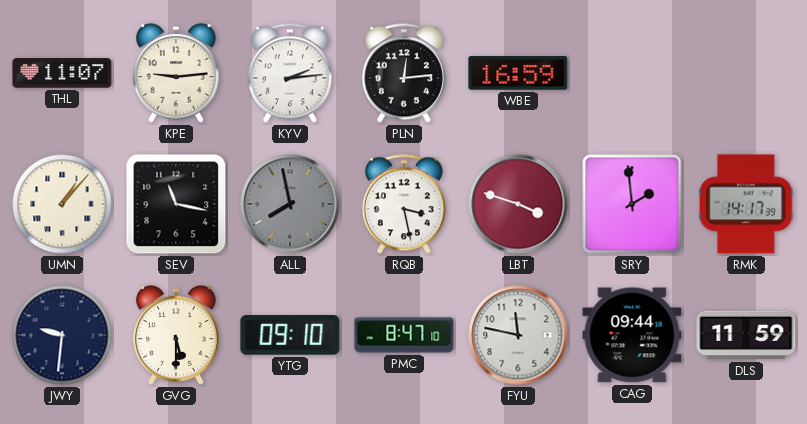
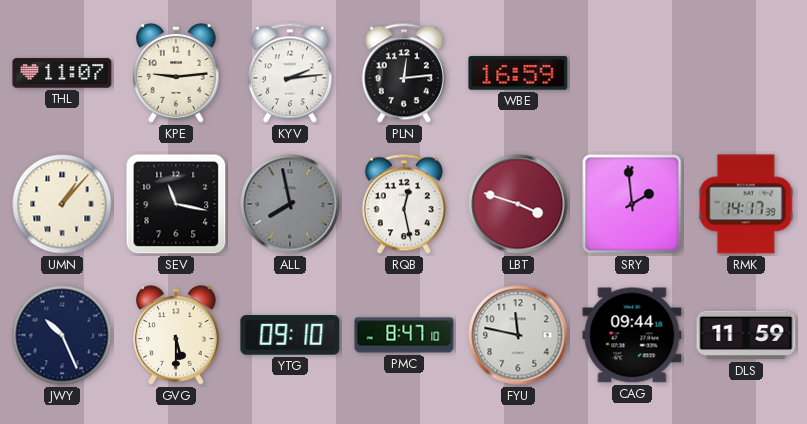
RQB: 3:28 -> 12:28
JWY: 9:31 -> 10:26
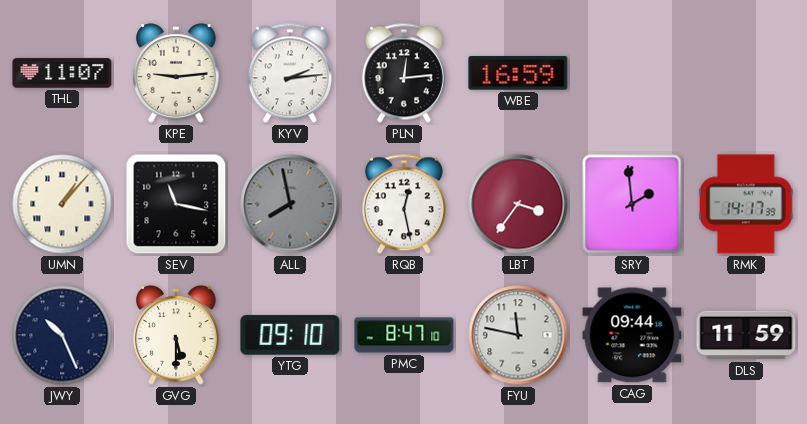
LBT: 3:48 -> 3:36
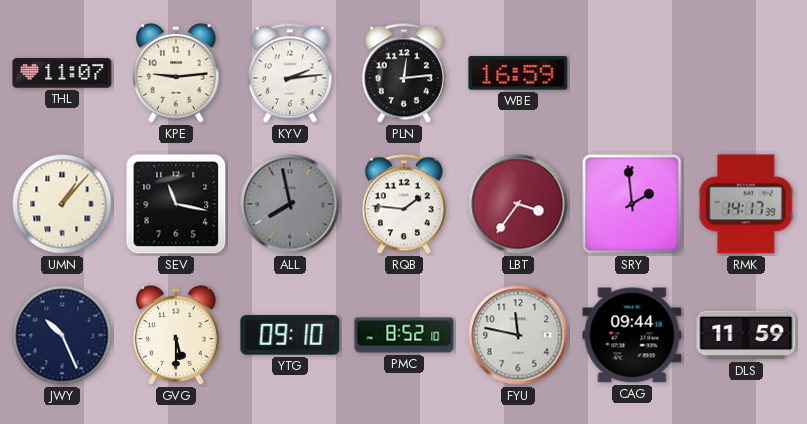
RQB: 12:28 -> 1:46
PMC: 8:47 -> 8:52
